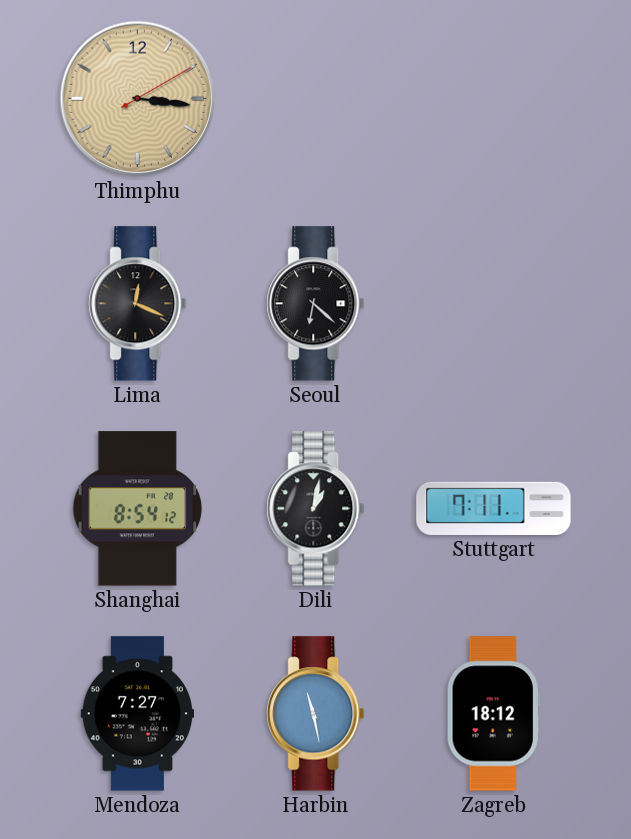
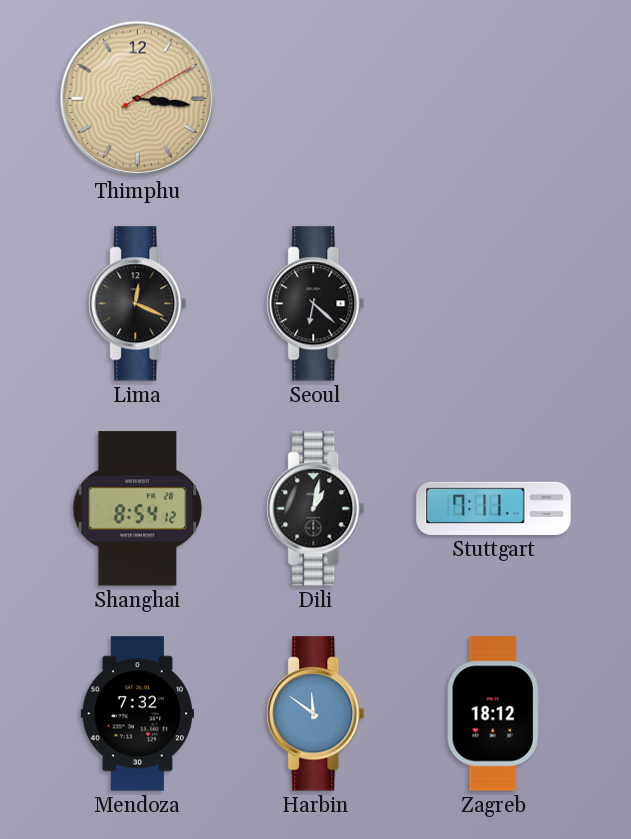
Mendoza: 7:27 -> 7:32
Harbin: 11:28 -> 11:51
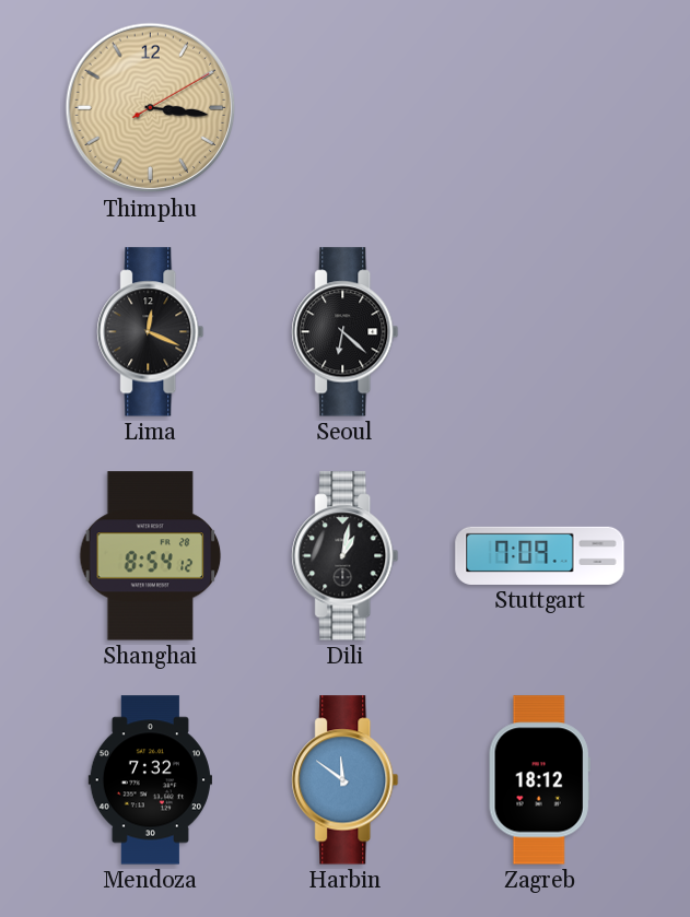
Stuttgart: 7:11 -> 7:09
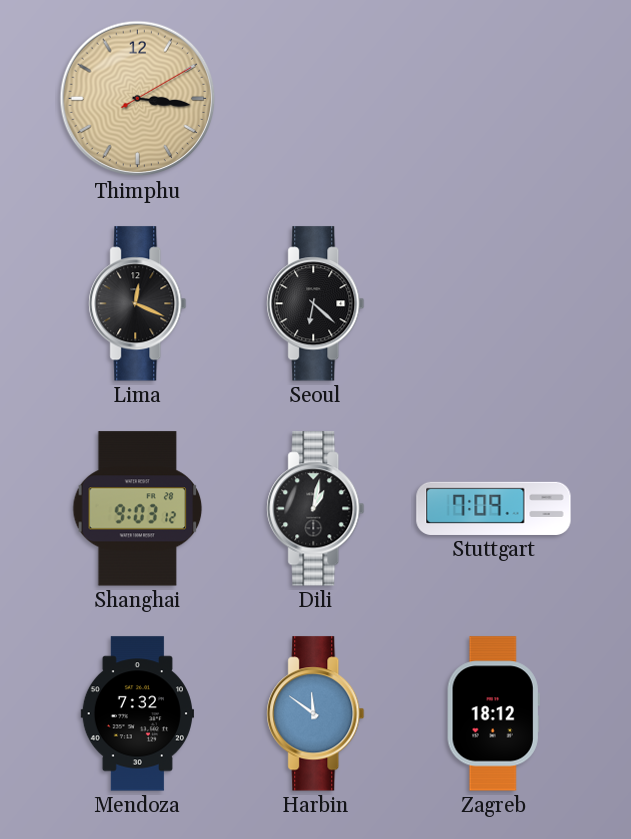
Shanghai: 8:54 -> 9:03
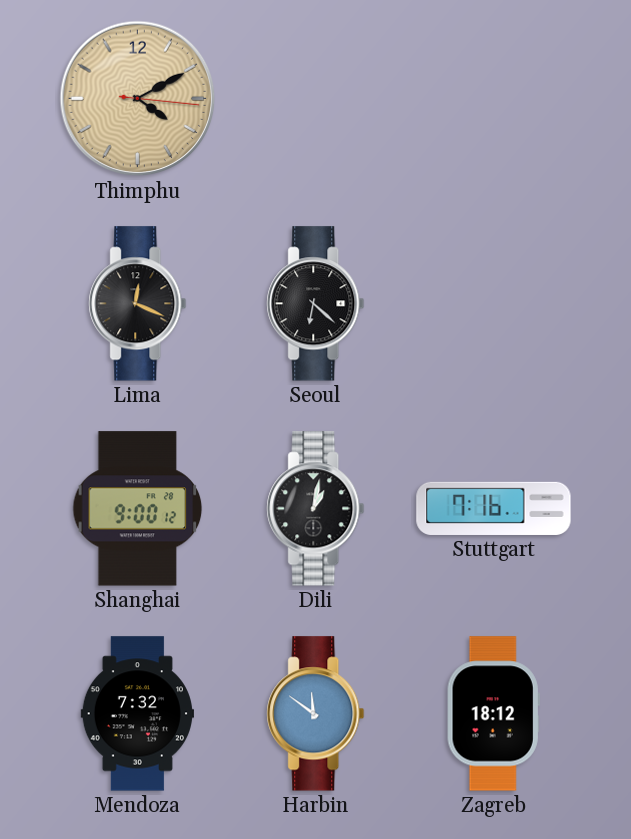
Thimphu: 3:16 -> 4:10
Shanghai: 9:03 -> 9:00
Stuttgart: 7:09 -> 7:16
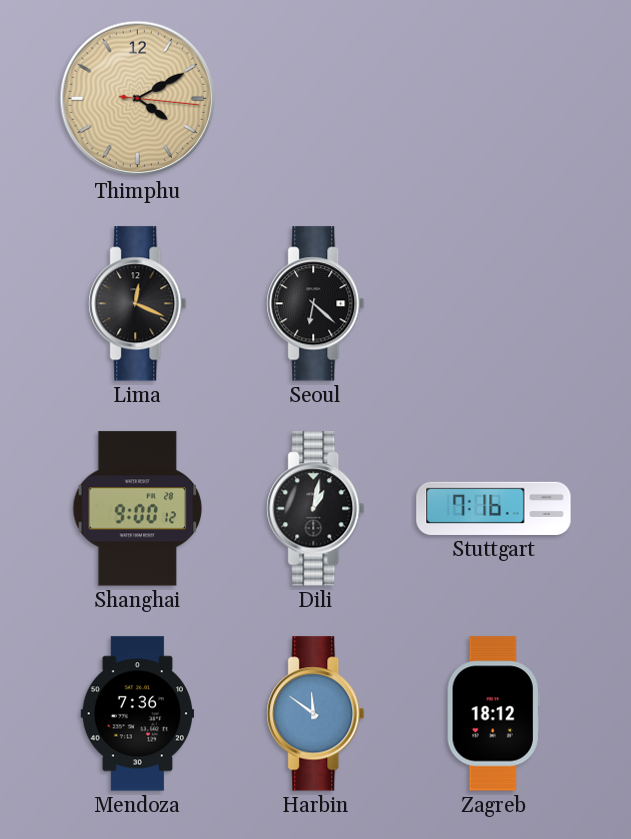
Mendoza: 7:32 -> 7:36
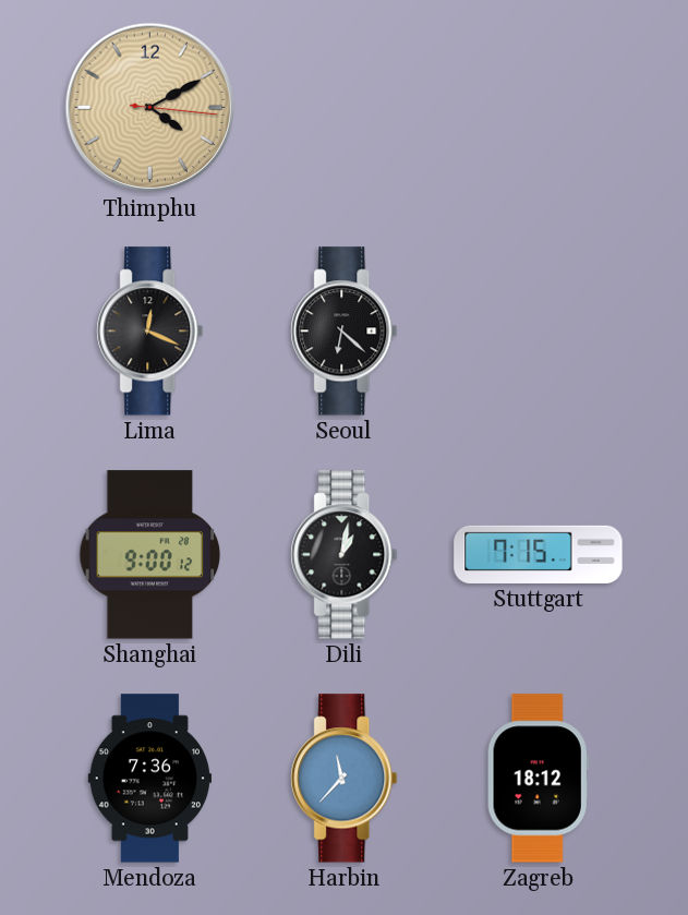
Stuttgart: 7:16 -> 7:15
Harbin: 11:51 -> 11:37
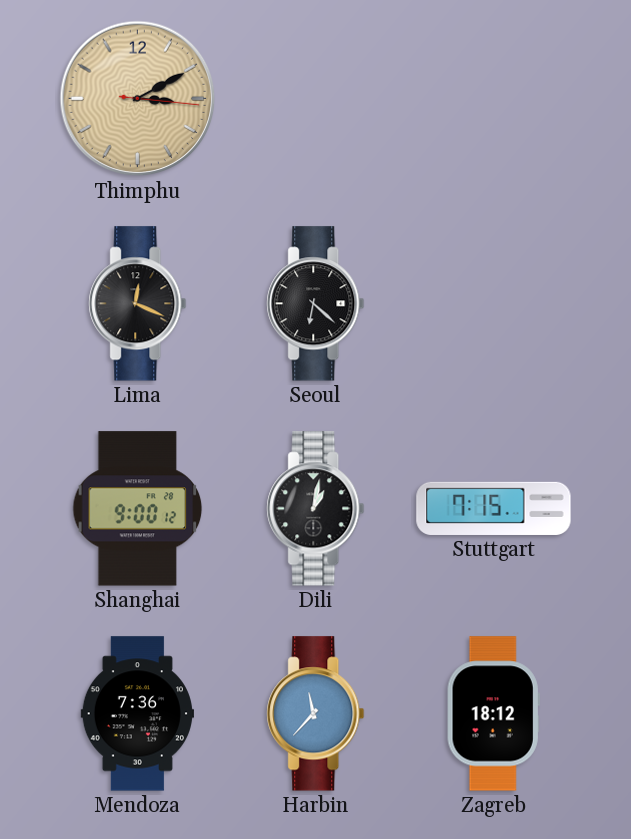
Thimphu: 4:10 -> 3:10
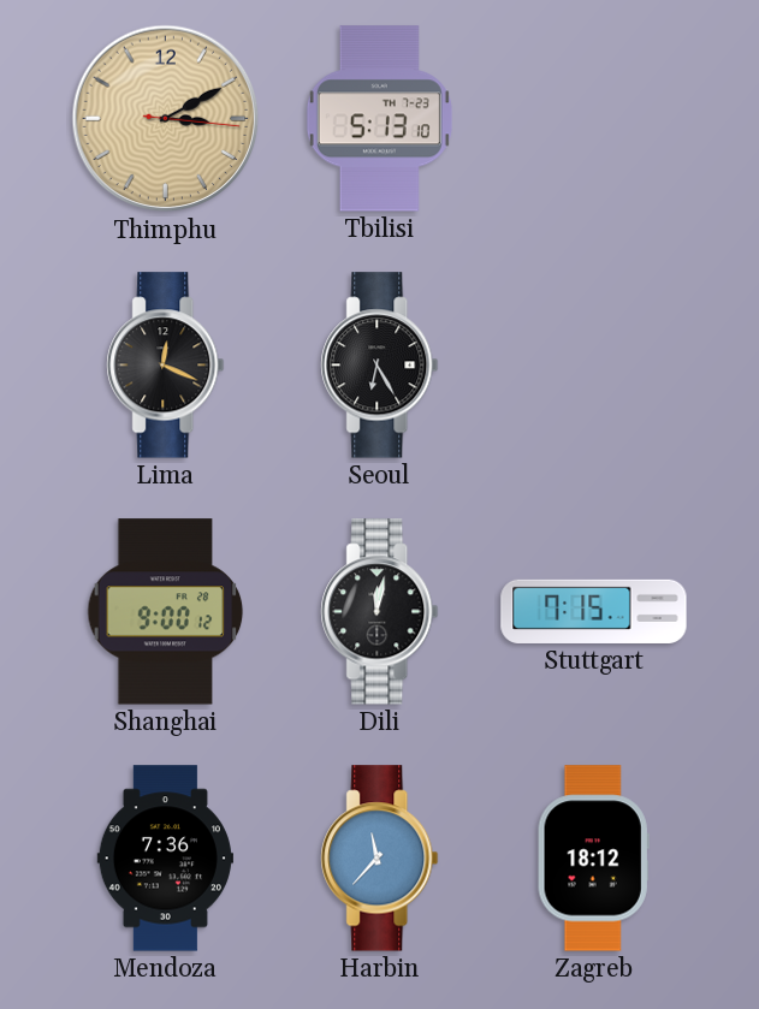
Tbilisi: none -> 5:13
Seoul: 6:22 -> 6:25
Dili: 1:02 -> 12:02
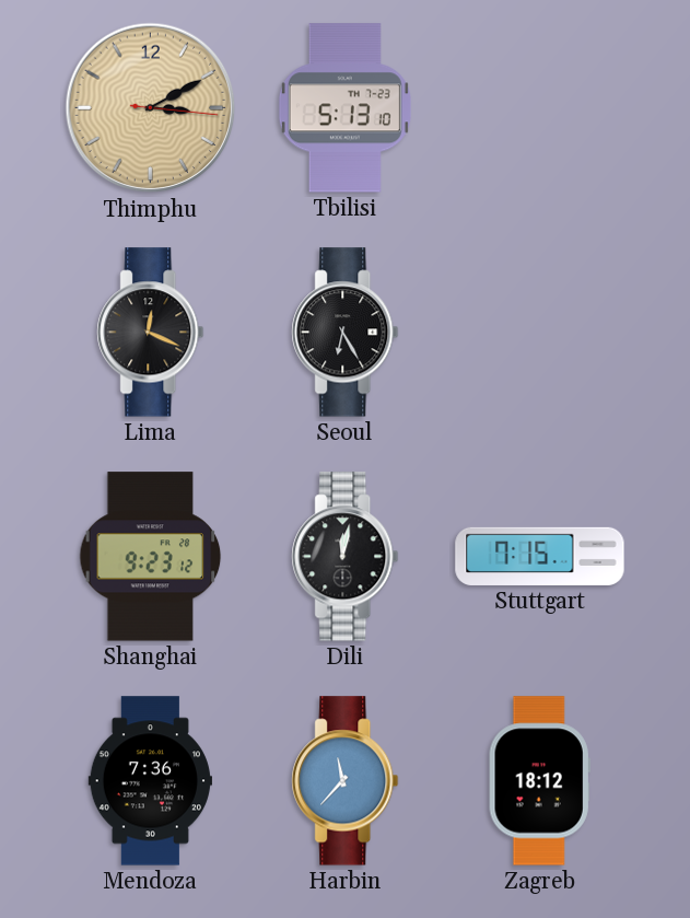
Shanghai: 9:00 -> 9:23
